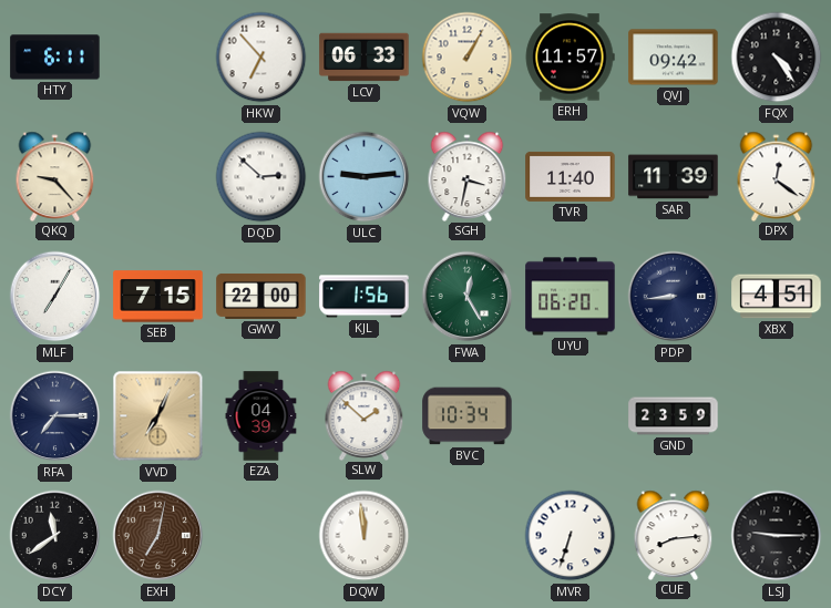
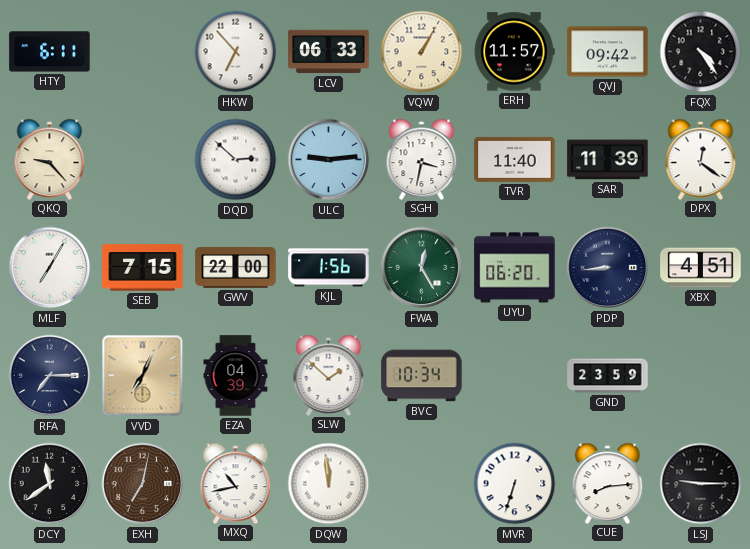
MXQ: none -> 10:43
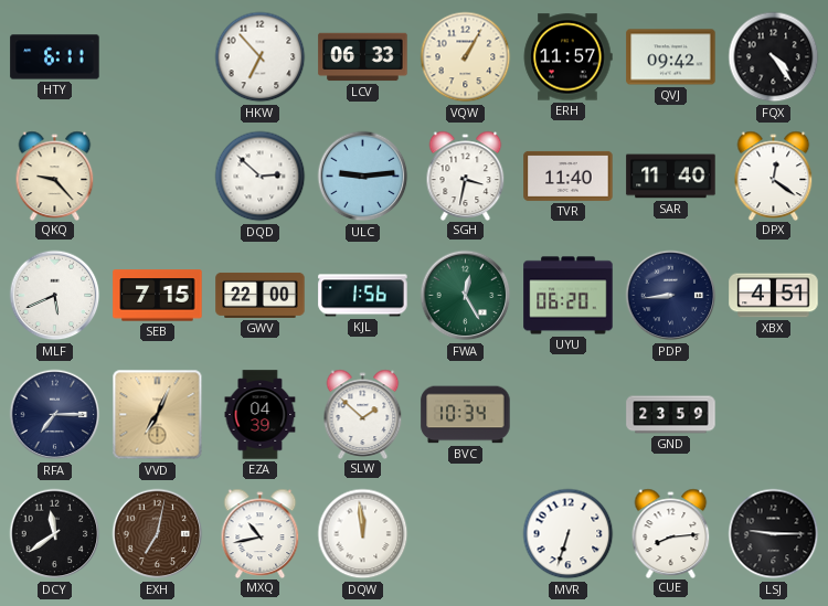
SAR: 11:39 -> 11:40
MLF: 7:05 -> 5:41
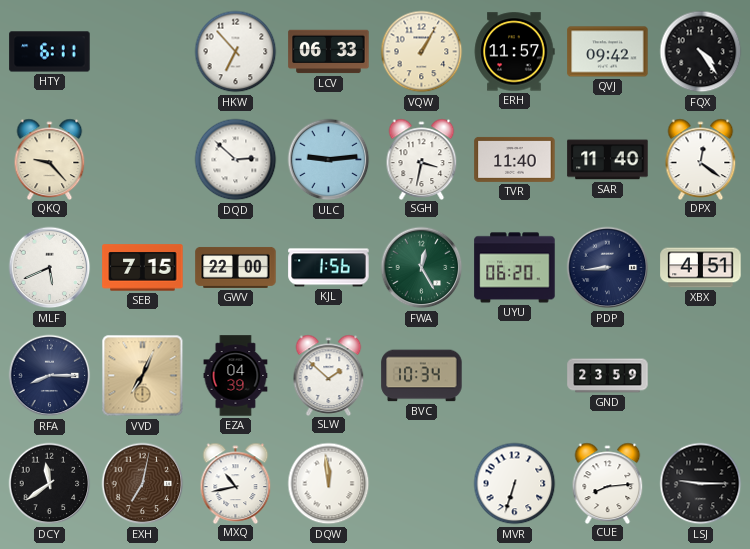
RFA: 7:15 -> 8:15
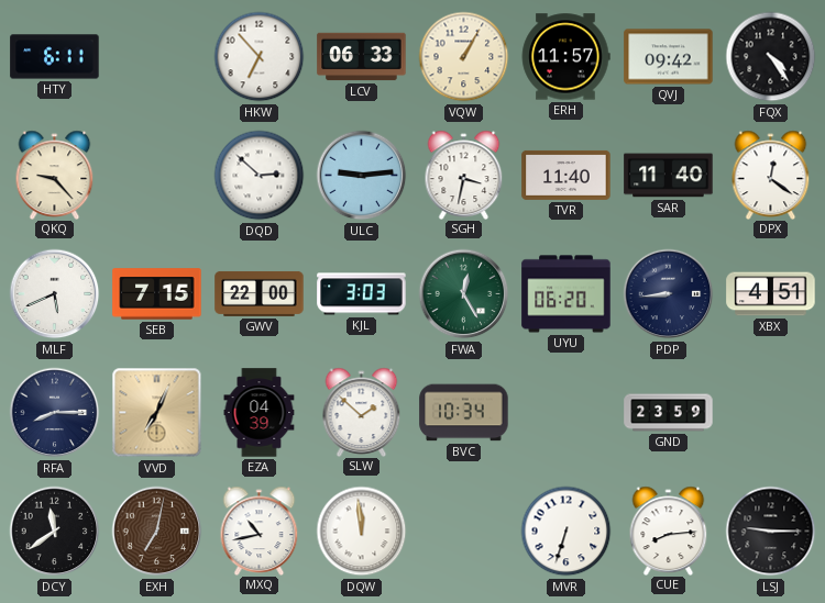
KJL: 1:56 -> 3:03
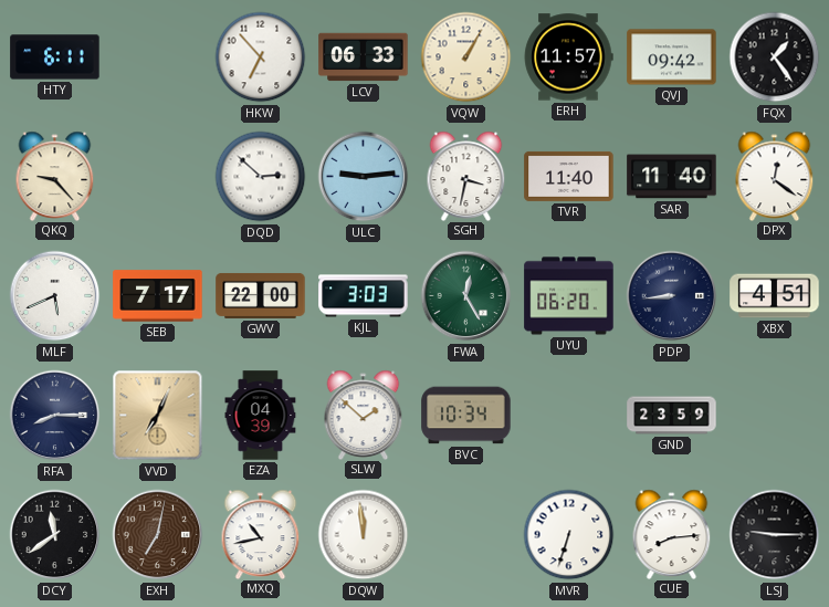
FQX: 4:24 -> 1:24
SEB: 7:15 -> 7:17
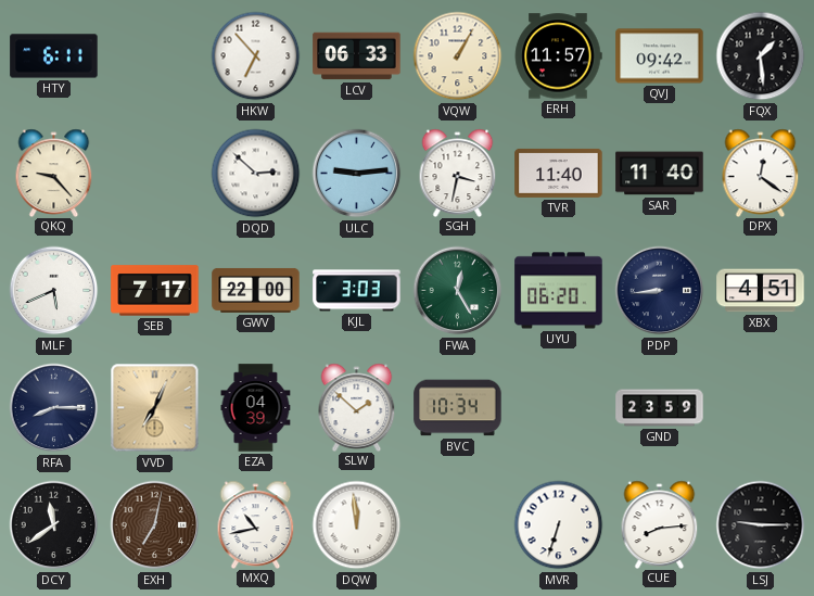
FQX: 1:24 -> 1:29
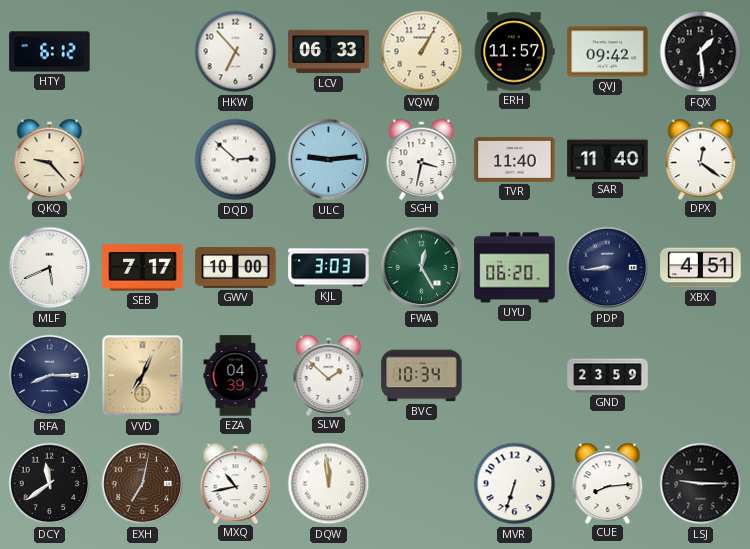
HTY: 6:11 -> 6:12
GWV: 22:00 -> 10:00
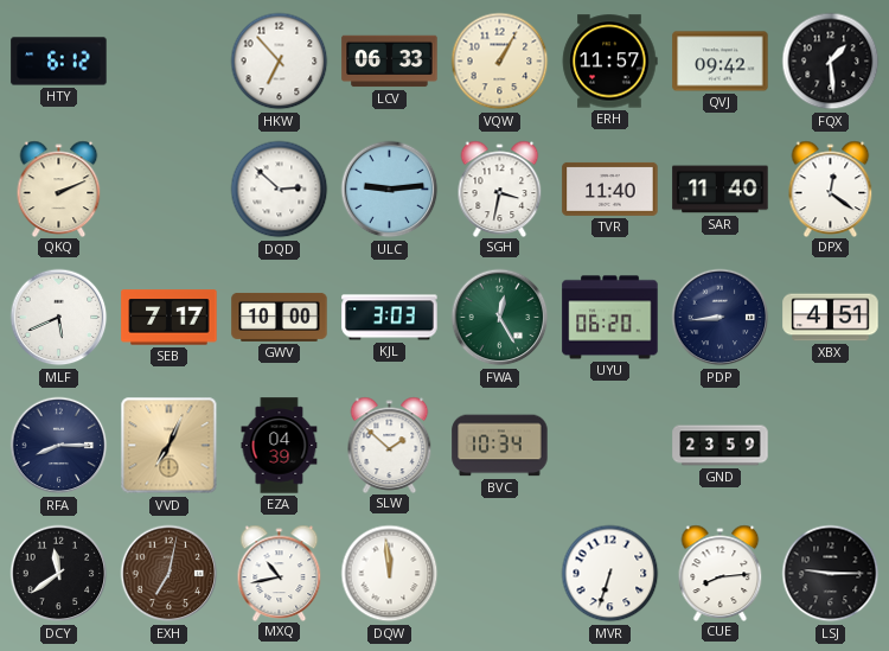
QKQ: 9:23 -> 2:11
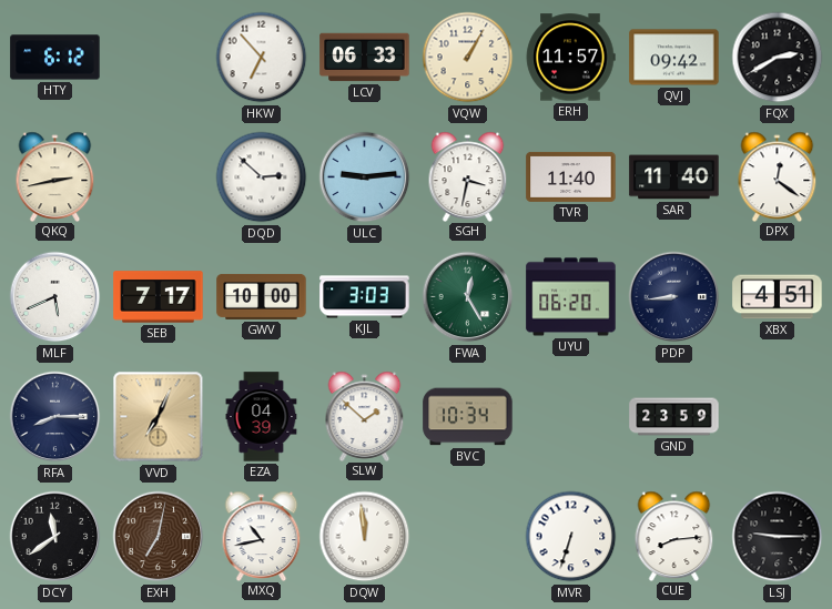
FQX: 1:29 -> 2:40
QKQ: 2:11 -> 2:43
